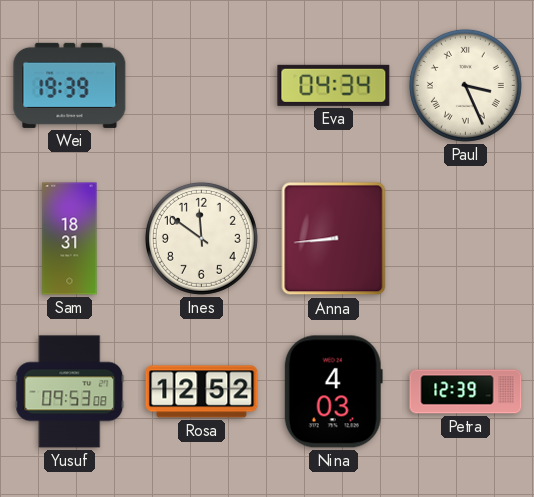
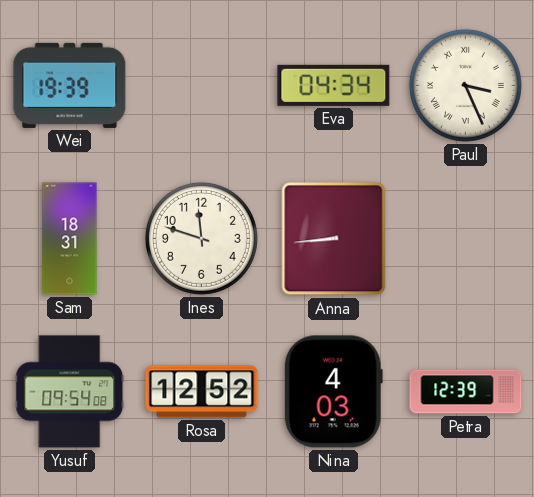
Ines: 11:51 -> 11:48
Yusuf: 09:53 -> 09:54
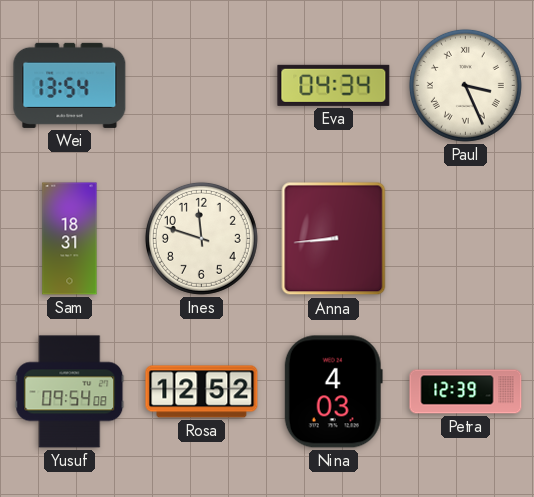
Wei: 19:39 -> 13:54
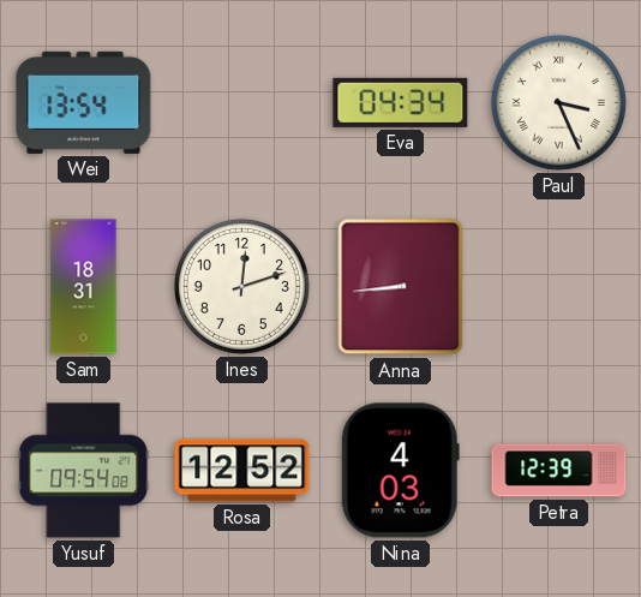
Ines: 11:48 -> 12:12
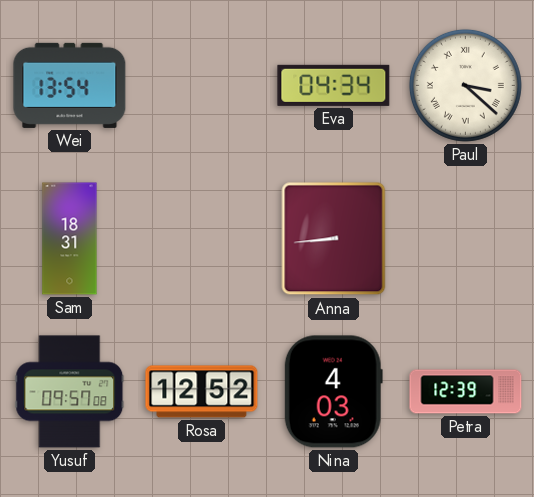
Paul: 3:26 -> 3:22
Ines: 12:12 -> none
Yusuf: 09:54 -> 09:57
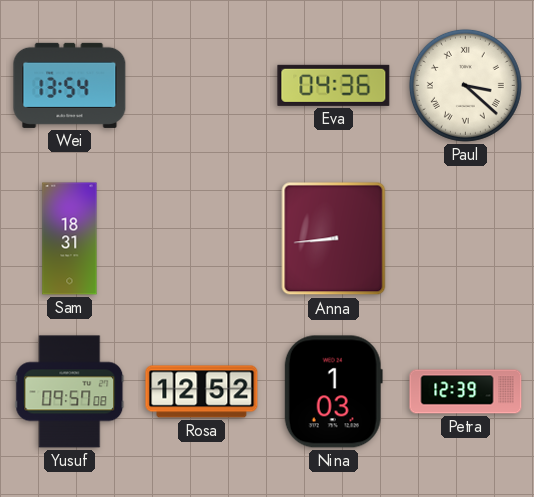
Eva: 04:34 -> 04:36
Nina: 4:03 -> 1:03
